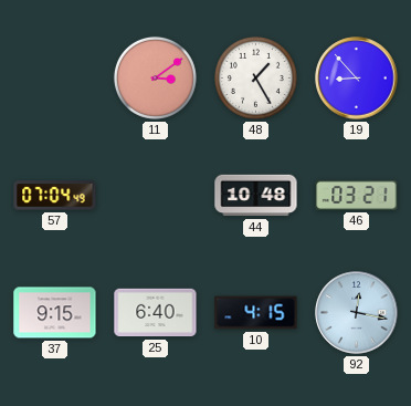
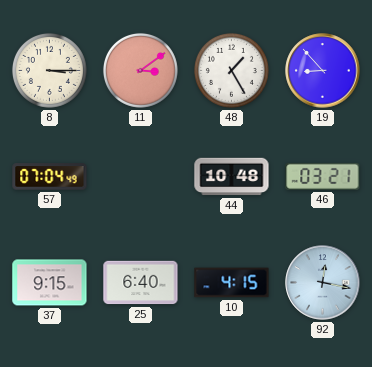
8: none -> 3:15
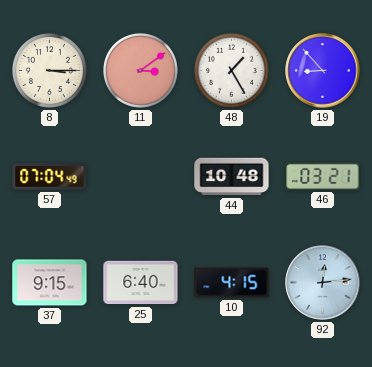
92: 12:17 -> 12:14
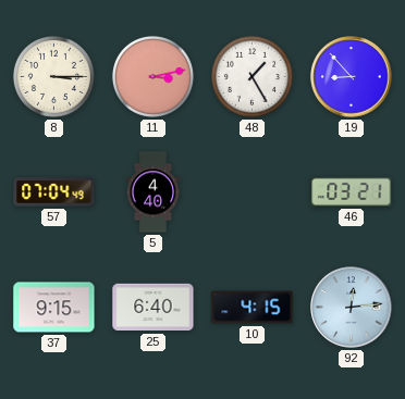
11: 3:09 -> 3:13
5: none -> 4:40
44: 10:48 -> none
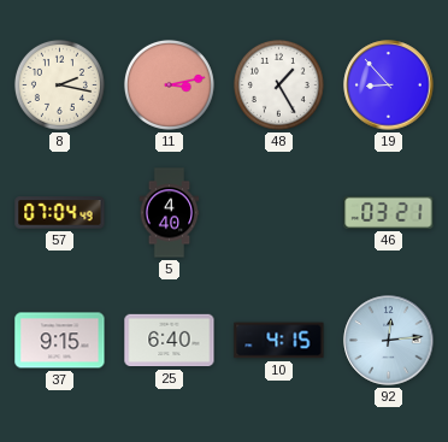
8: 3:15 -> 2:17
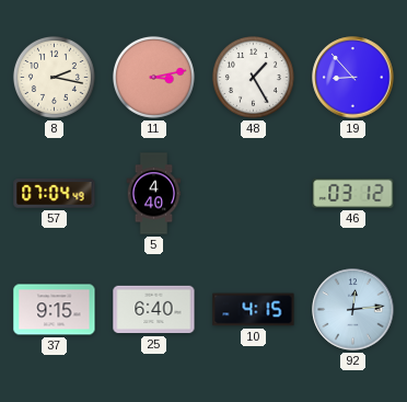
46: 03:21 -> 03:12
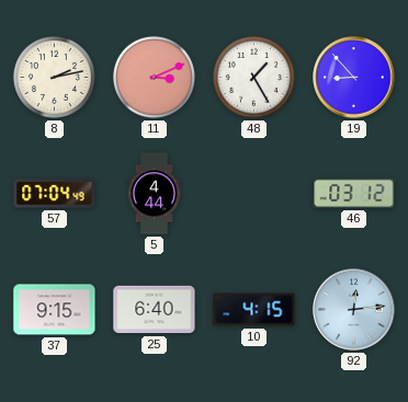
8: 2:17 -> 2:13
11: 3:13 -> 3:11
5: 4:40 -> 4:44
